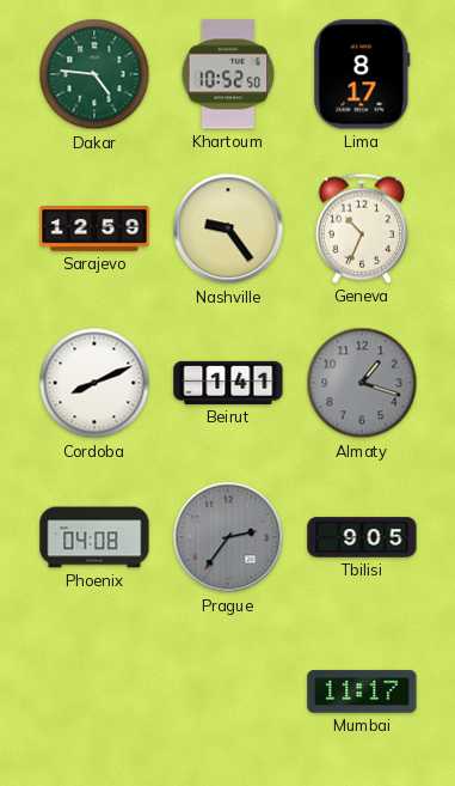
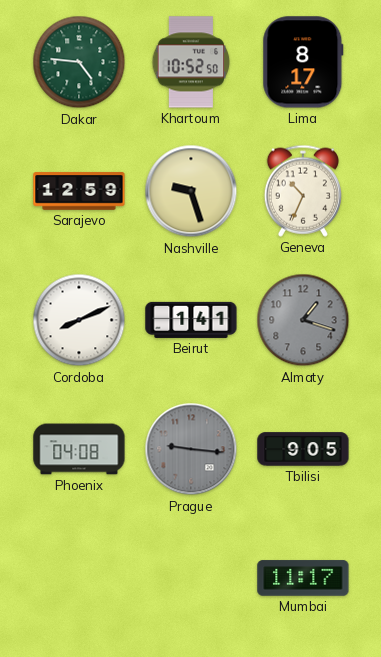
Nashville: 9:24 -> 9:27
Prague: 2:36 -> 9:16
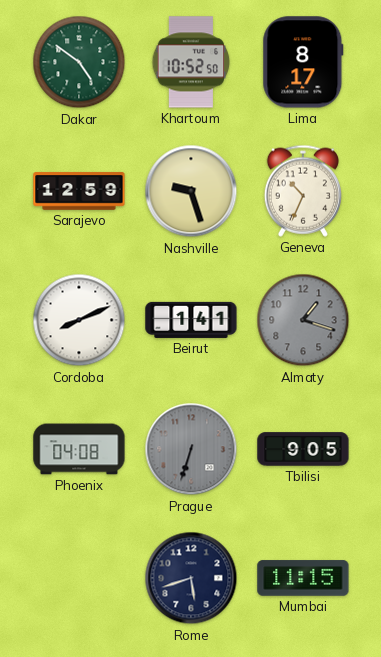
Dakar: 4:46 -> 4:51
Prague: 9:16 -> 6:33
Rome: none -> 5:42
Mumbai: 11:17 -> 11:15
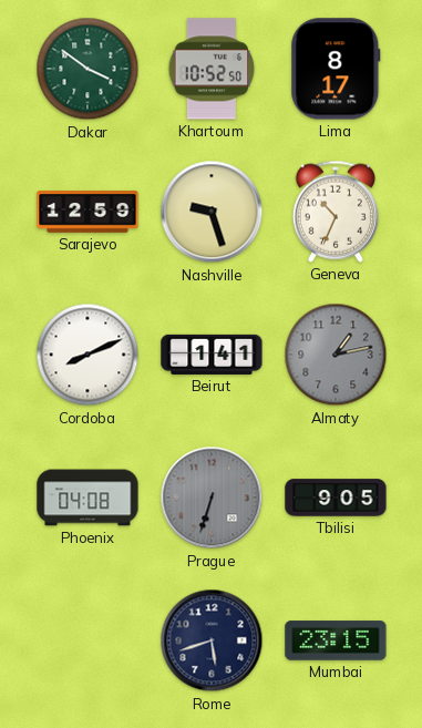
Dakar: 4:51 -> 3:51
Almaty: 1:18 -> 1:13
Mumbai: 11:15 -> 23:15
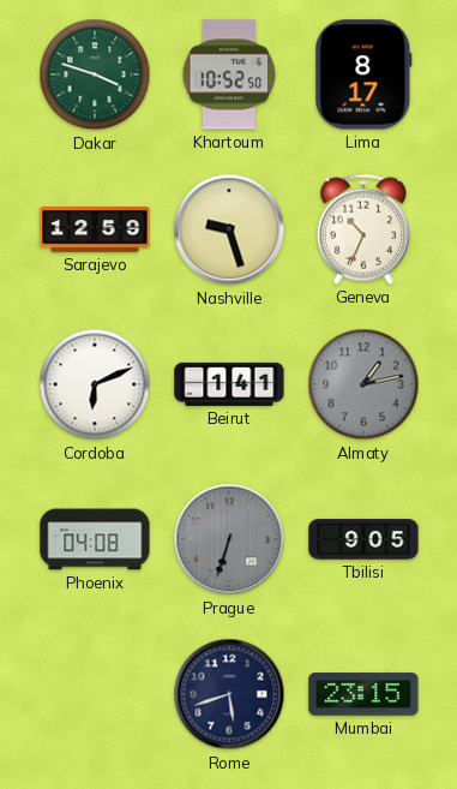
Dakar: 3:51 -> 3:48
Cordoba: 8:11 -> 6:11
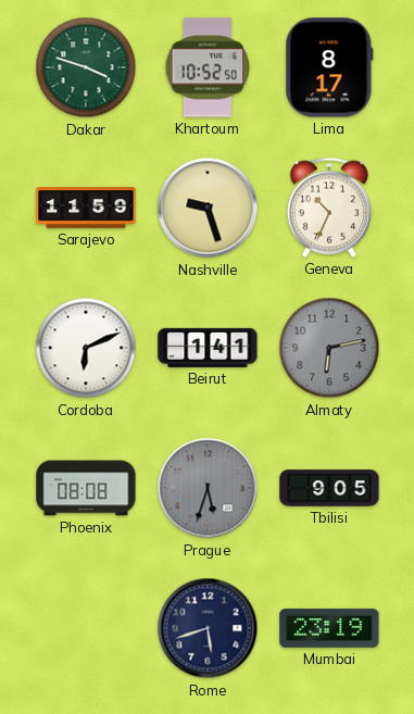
Sarajevo: 12:59 -> 11:59
Almaty: 1:13 -> 6:13
Phoenix: 04:08 -> 08:08
Prague: 6:33 -> 5:33
Mumbai: 23:15 -> 23:19
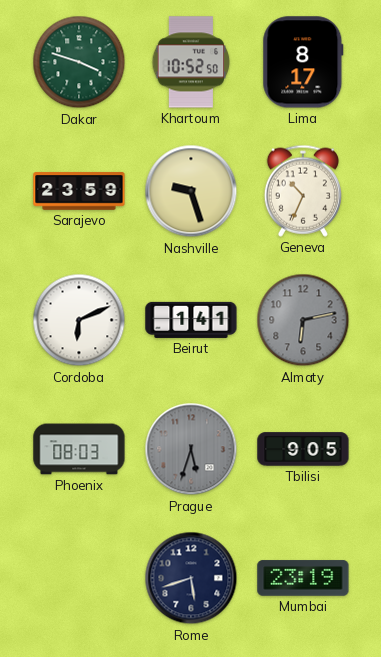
Sarajevo: 11:59 -> 23:59
Phoenix: 08:08 -> 08:03
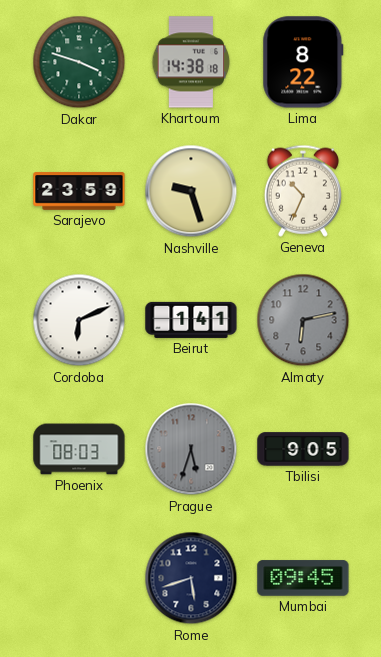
Khartoum: 10:52 -> 14:38
Lima: 8:17 -> 8:22
Mumbai: 23:19 -> 09:45
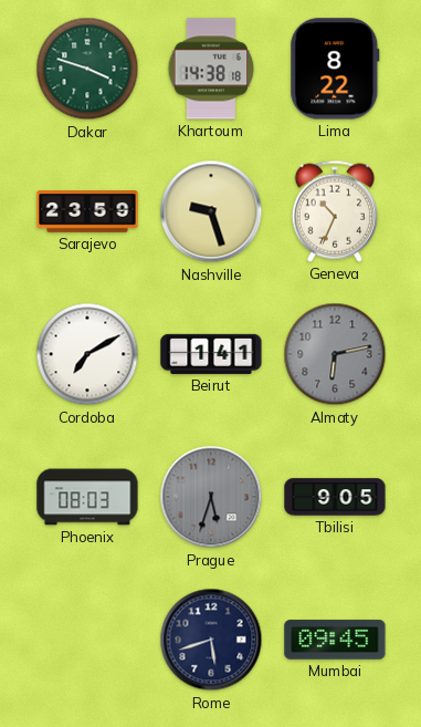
Cordoba: 6:11 -> 7:10
